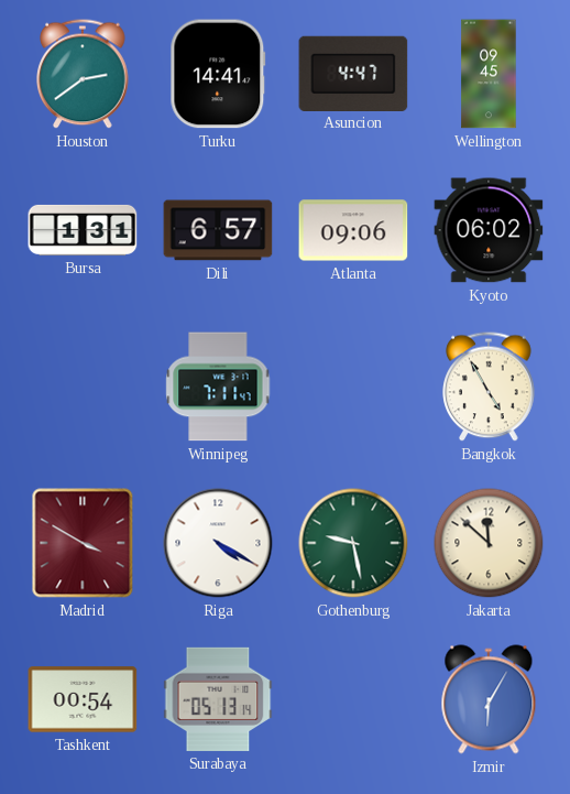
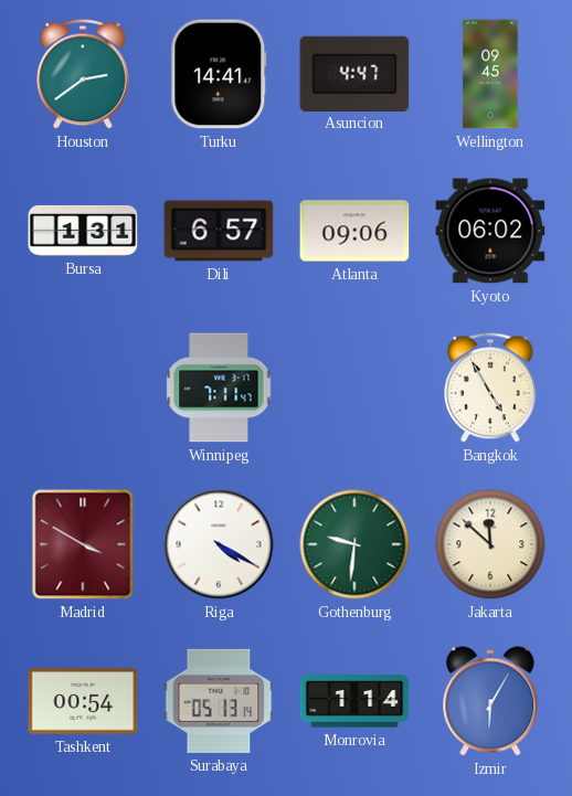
Gothenburg: 9:28 -> 9:31
Monrovia: none -> 1:14
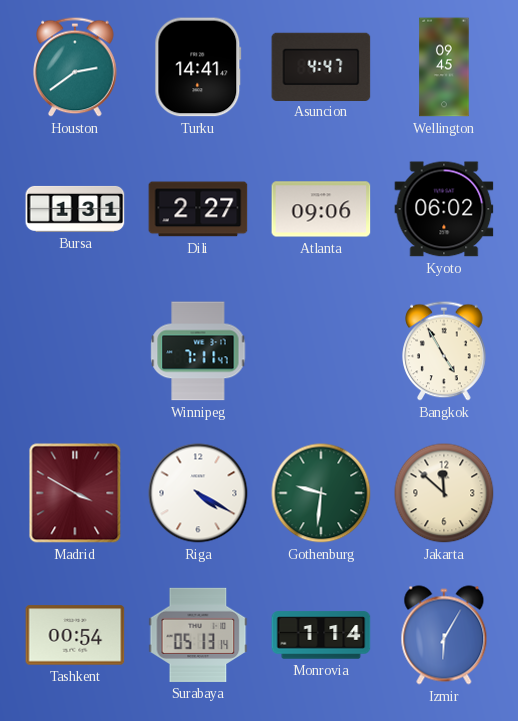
Dili: 6:57 -> 2:27
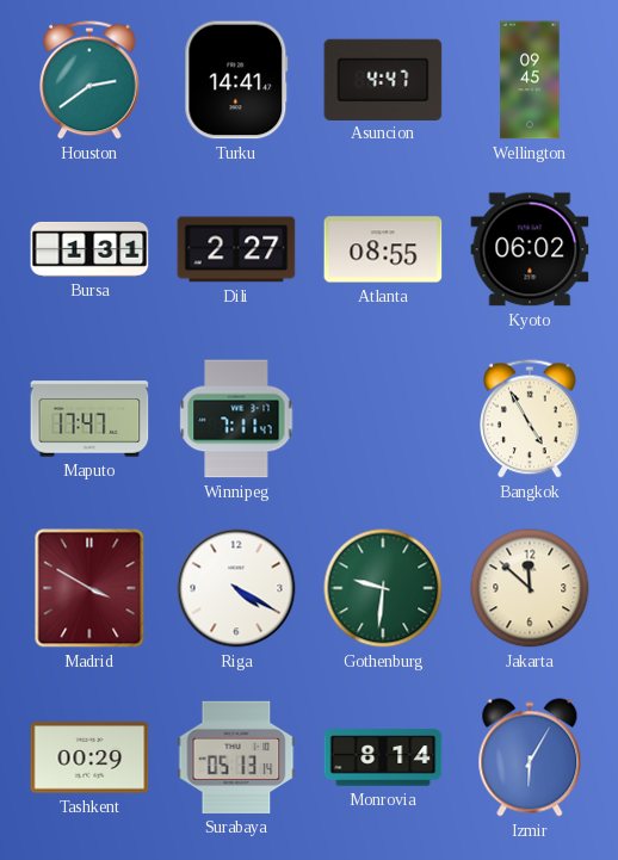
Atlanta: 09:06 -> 08:55
Maputo: none -> 17:47
Tashkent: 00:54 -> 00:29
Monrovia: 1:14 -> 8:14
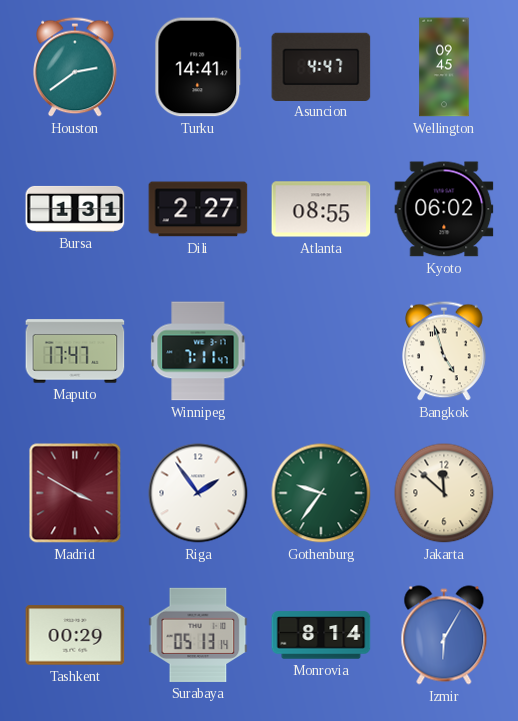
Bangkok: 4:55 -> 4:57
Riga: 4:20 -> 1:54
Gothenburg: 9:31 -> 9:36
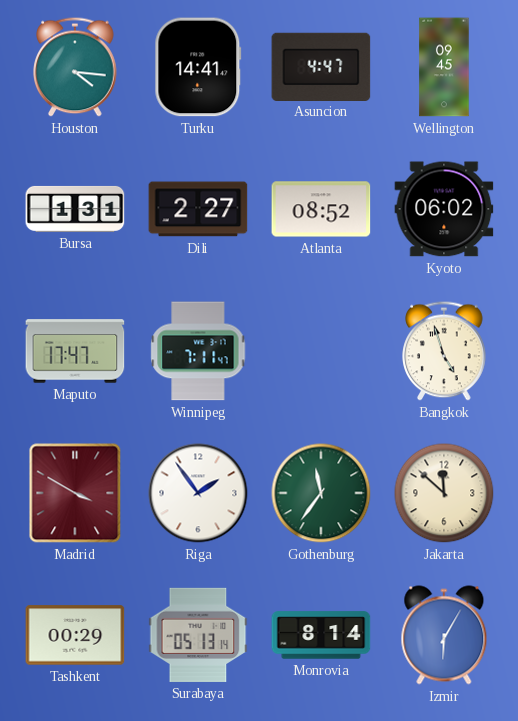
Houston: 2:39 -> 4:16
Atlanta: 08:55 -> 08:52
Gothenburg: 9:36 -> 11:36
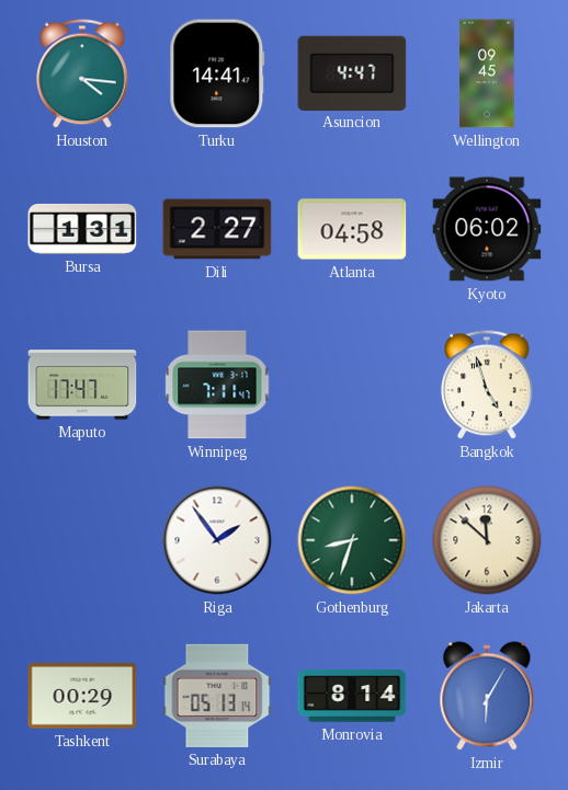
Atlanta: 08:52 -> 04:58
Madrid: 3:50 -> none
Gothenburg: 11:36 -> 8:33
